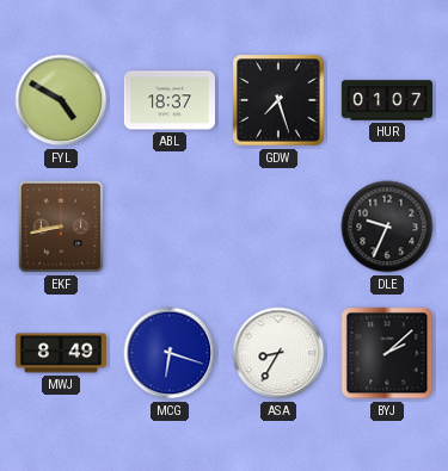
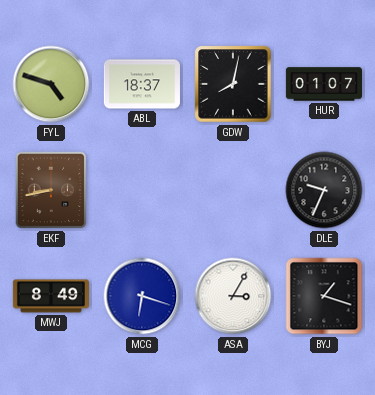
FYL: 4:50 -> 4:48
GDW: 7:27 -> 8:02
ASA: 8:35 -> 3:05
BYJ: 2:08 -> 1:18
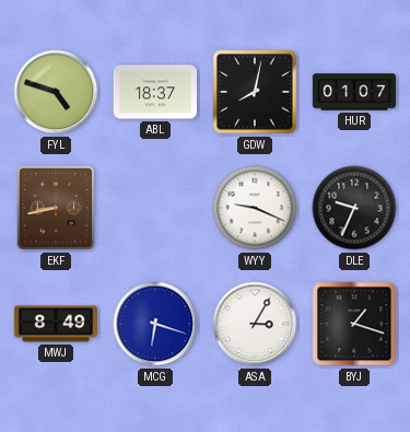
WYY: none -> 9:19
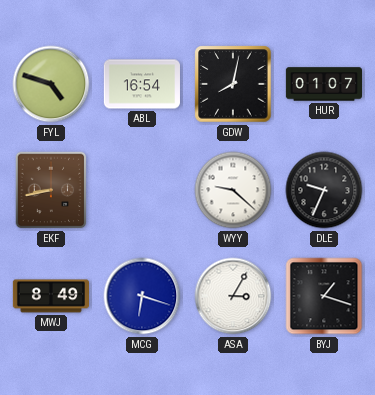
ABL: 18:37 -> 16:54
WYY: 9:19 -> 9:22
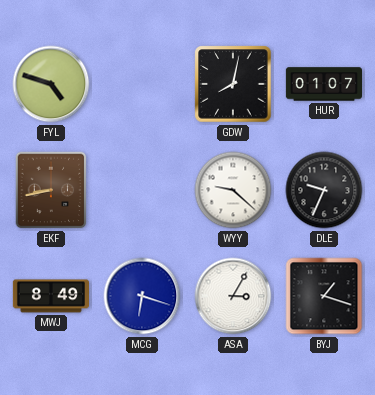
ABL: 16:54 -> none
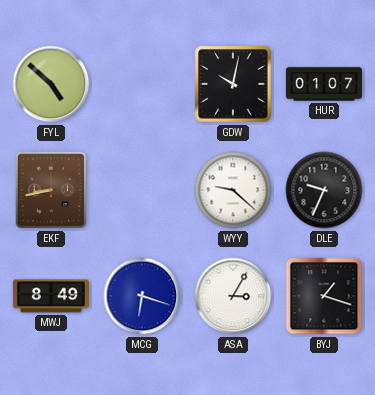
FYL: 4:48 -> 4:52
GDW: 8:02 -> 10:02
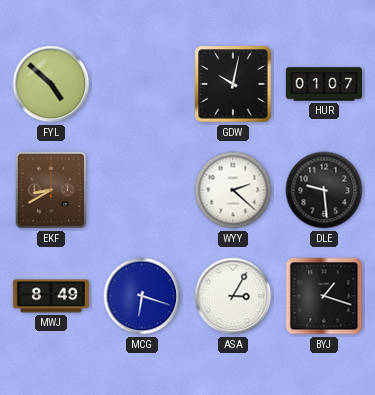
EKF: 8:43 -> 8:40
WYY: 9:22 -> 2:22
DLE: 9:34 -> 9:29
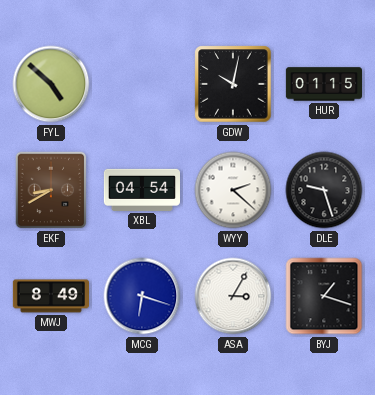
HUR: 01:07 -> 01:15
XBL: none -> 04:54
DLE: 9:29 -> 9:27
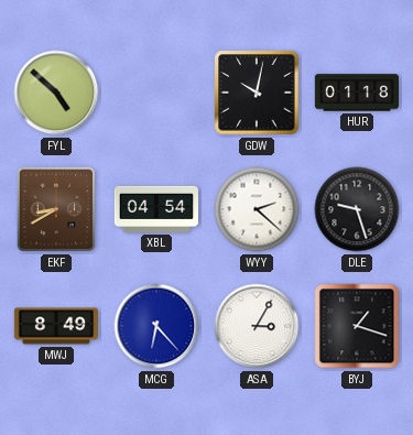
HUR: 01:15 -> 01:18
MCG: 6:18 -> 6:23
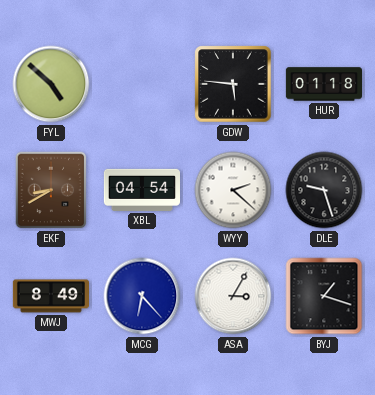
GDW: 10:02 -> 5:46
